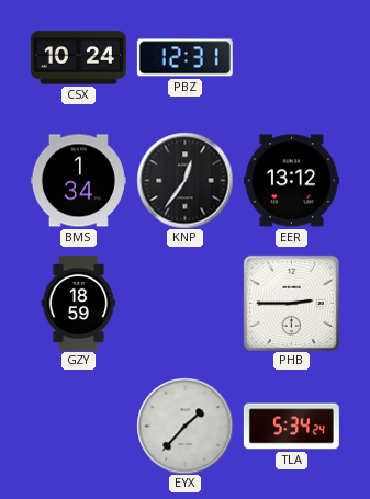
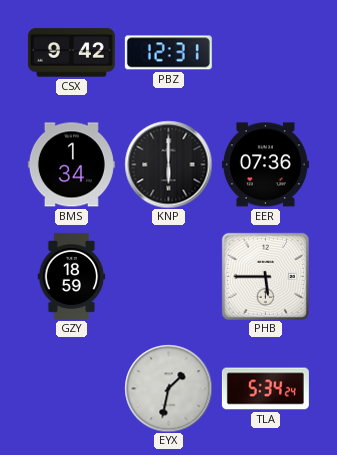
CSX: 10:24 -> 9:42
KNP: 12:36 -> 6:00
EER: 13:12 -> 07:36
PHB: 2:45 -> 5:45
EYX: 1:37 -> 1:32
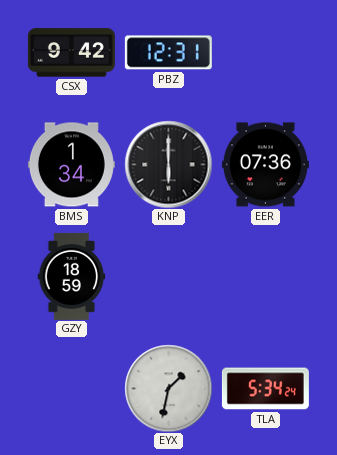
PHB: 5:45 -> none
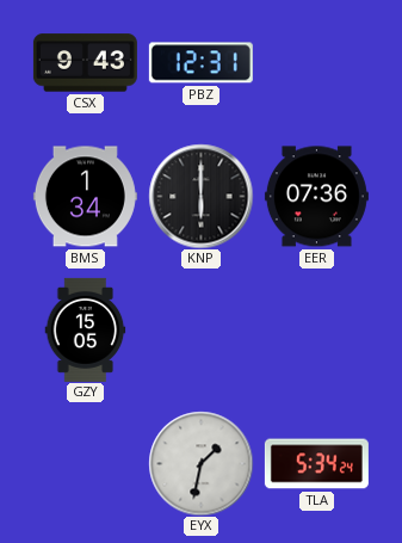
CSX: 9:42 -> 9:43
GZY: 18:59 -> 15:05
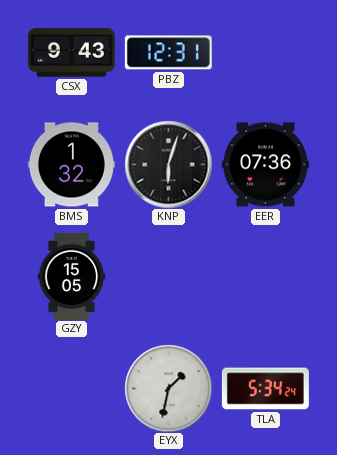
BMS: 1:34 -> 1:32
KNP: 6:00 -> 6:03
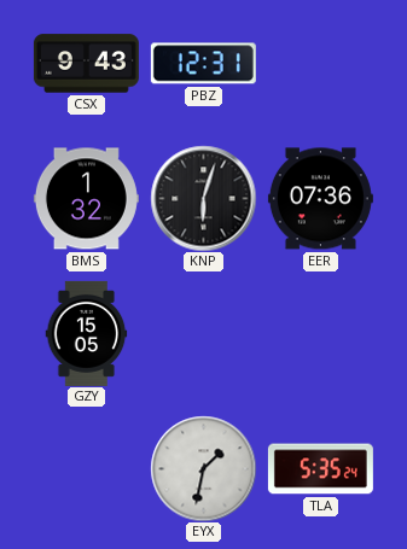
TLA: 5:34 -> 5:35
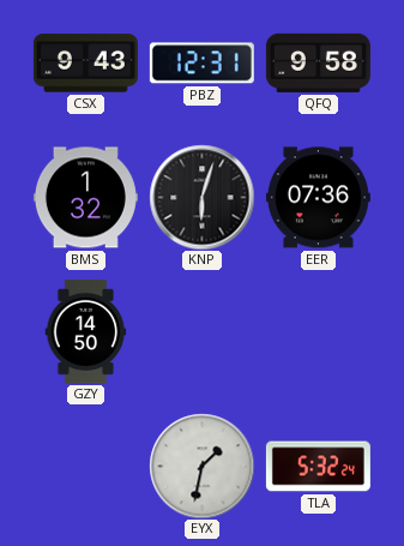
QFQ: none -> 9:58
GZY: 15:05 -> 14:50
TLA: 5:35 -> 5:32
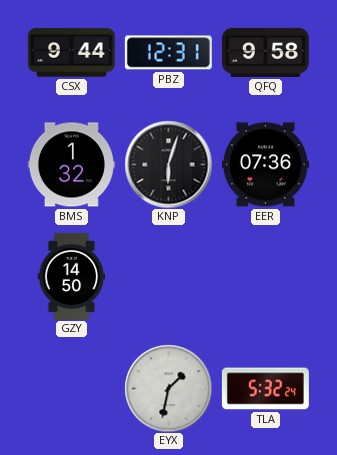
CSX: 9:43 -> 9:44
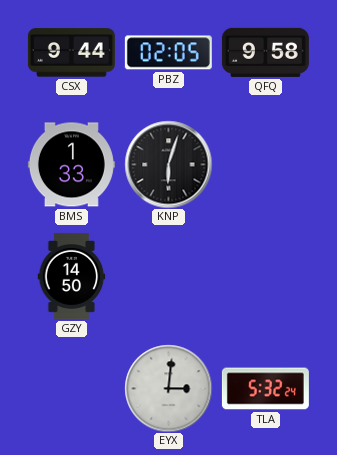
PBZ: 12:31 -> 02:05
BMS: 1:32 -> 1:33
EER: 07:36 -> none
EYX: 1:32 -> 3:01
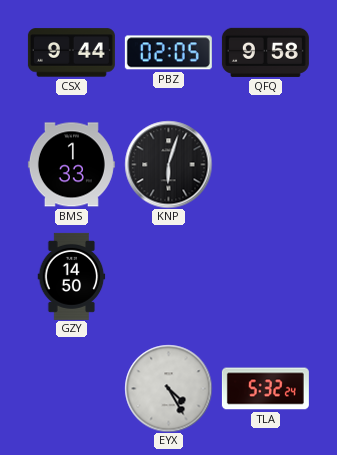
EYX: 3:01 -> 4:25
